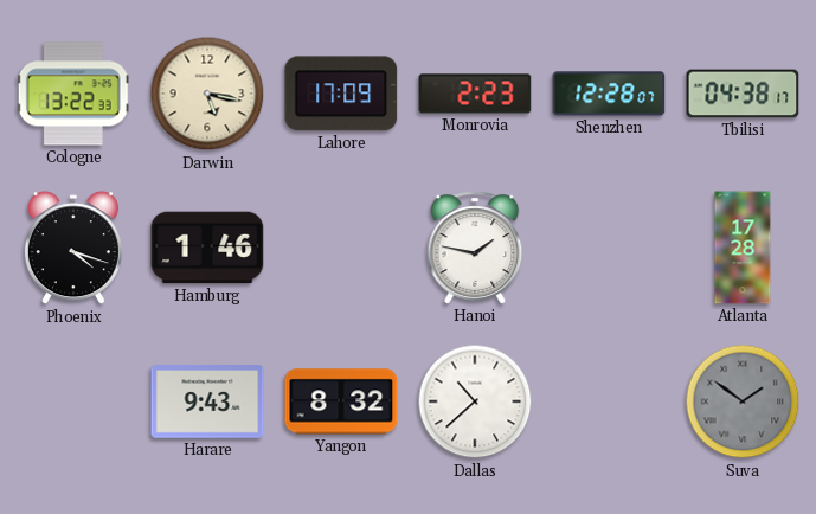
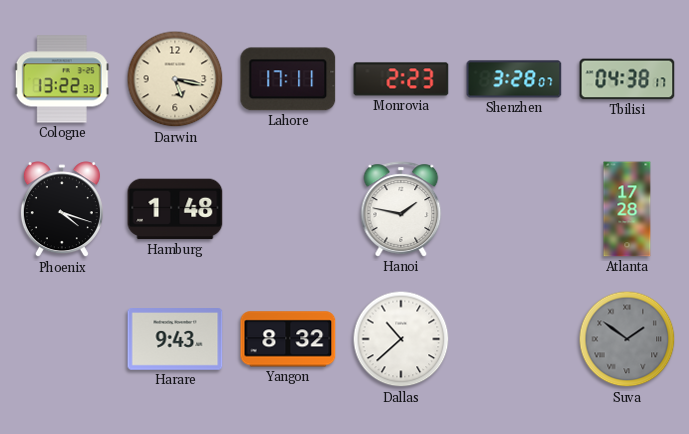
Lahore: 17:09 -> 17:11
Shenzhen: 12:28 -> 3:28
Hamburg: 1:46 -> 1:48
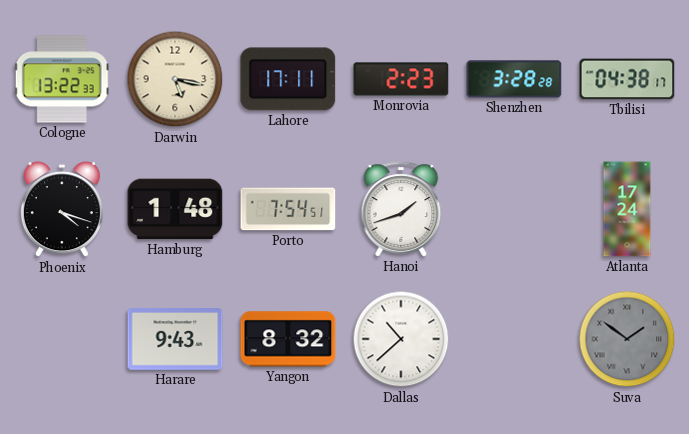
Shenzhen: 3:28:07 -> 3:28:28
Porto: none -> 7:54
Hanoi: 1:47 -> 1:42
Atlanta: 17:28 -> 17:24
